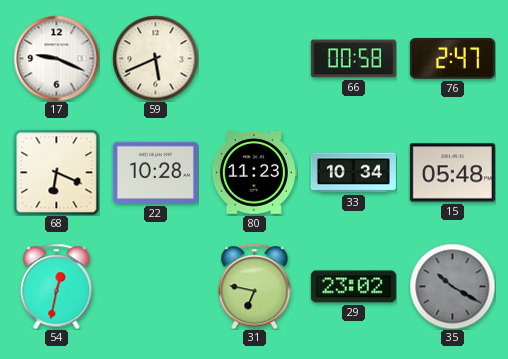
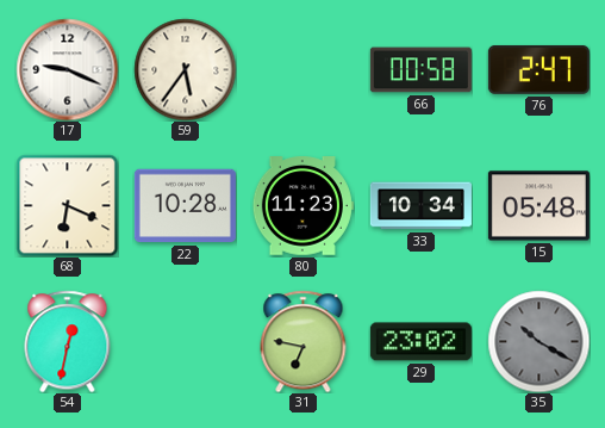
59: 5:41 -> 5:36
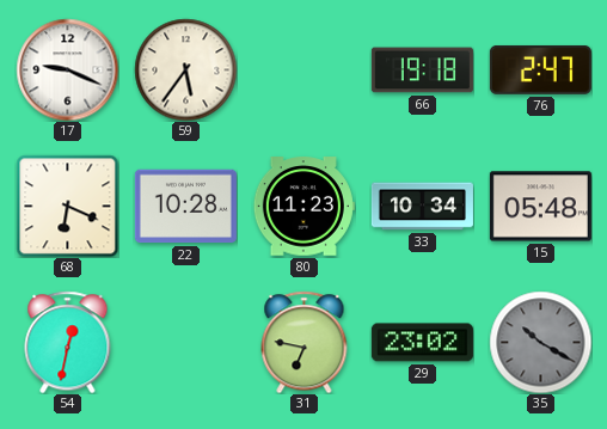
66: 00:58 -> 19:18
